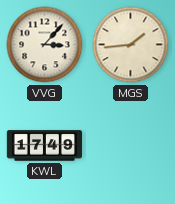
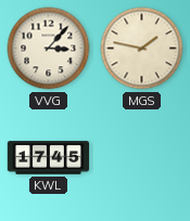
MGS: 1:44 -> 1:47
KWL: 17:49 -> 17:45
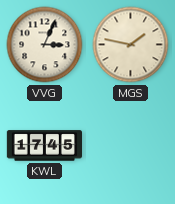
VVG: 3:07 -> 3:04
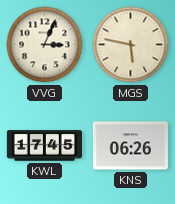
MGS: 1:47 -> 5:47
KNS: none -> 06:26
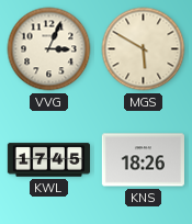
MGS: 5:47 -> 5:50
KNS: 06:26 -> 18:26
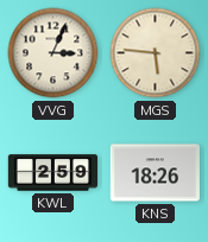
MGS: 5:50 -> 5:46
KWL: 17:45 -> 2:59
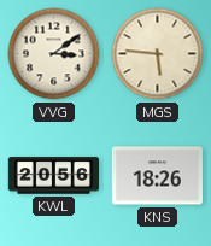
VVG: 3:04 -> 3:09
KWL: 2:59 -> 20:56
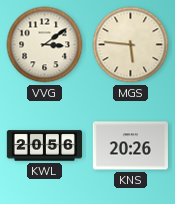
KNS: 18:26 -> 20:26
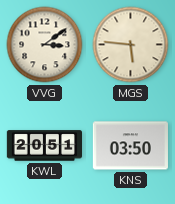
KWL: 20:56 -> 20:51
KNS: 20:26 -> 03:50
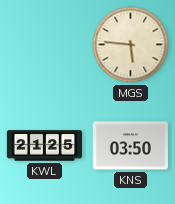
VVG: 3:09 -> none
KWL: 20:51 -> 21:25
